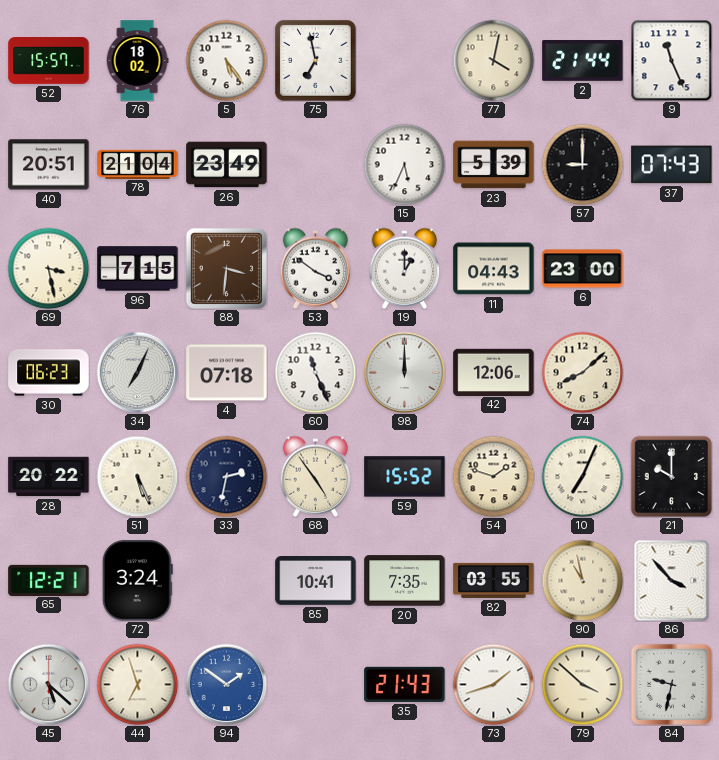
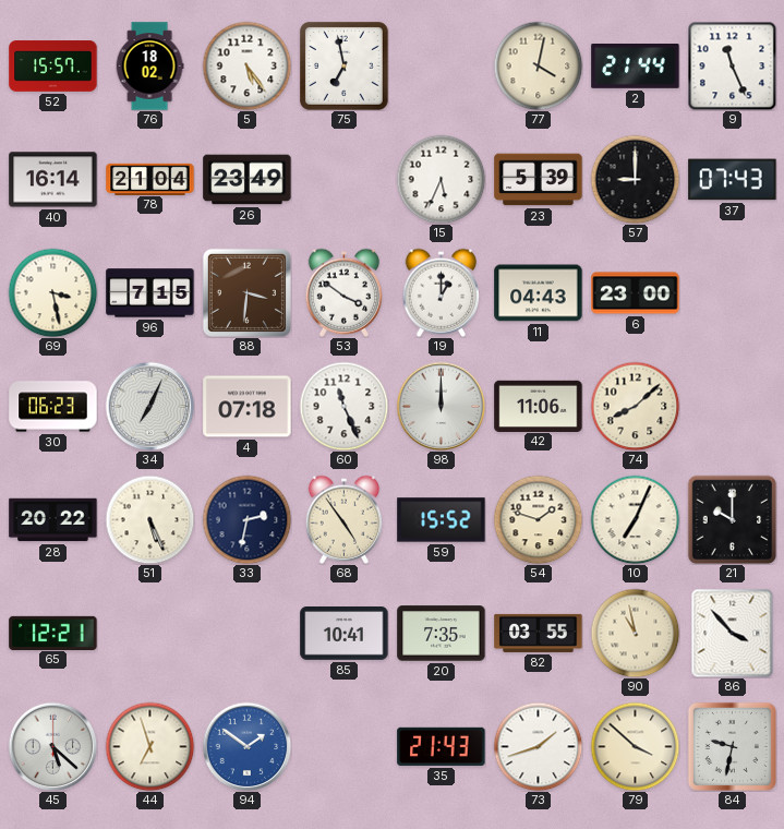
40: 20:51 -> 16:14
42: 12:06 -> 11:06
72: 3:24 -> none
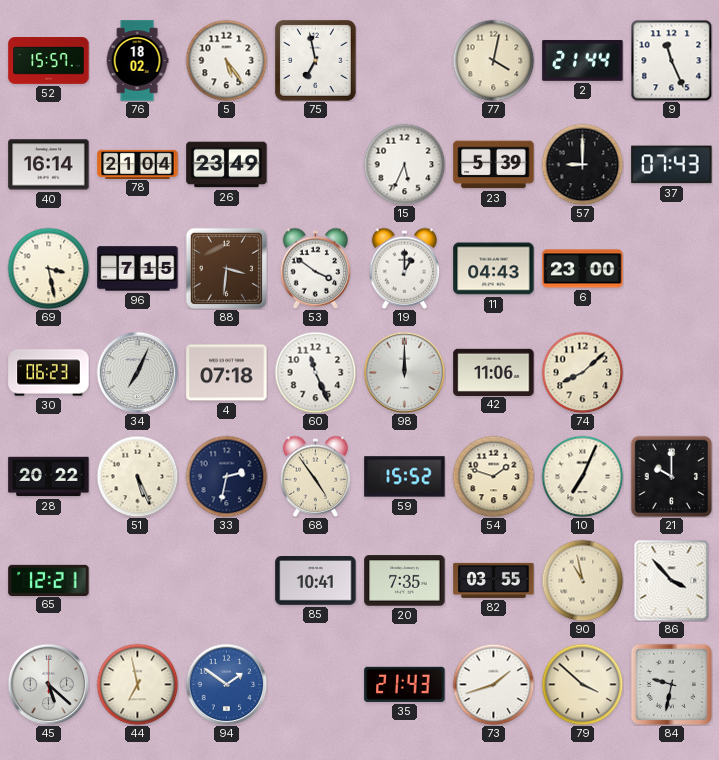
44: 6:57 -> 6:58
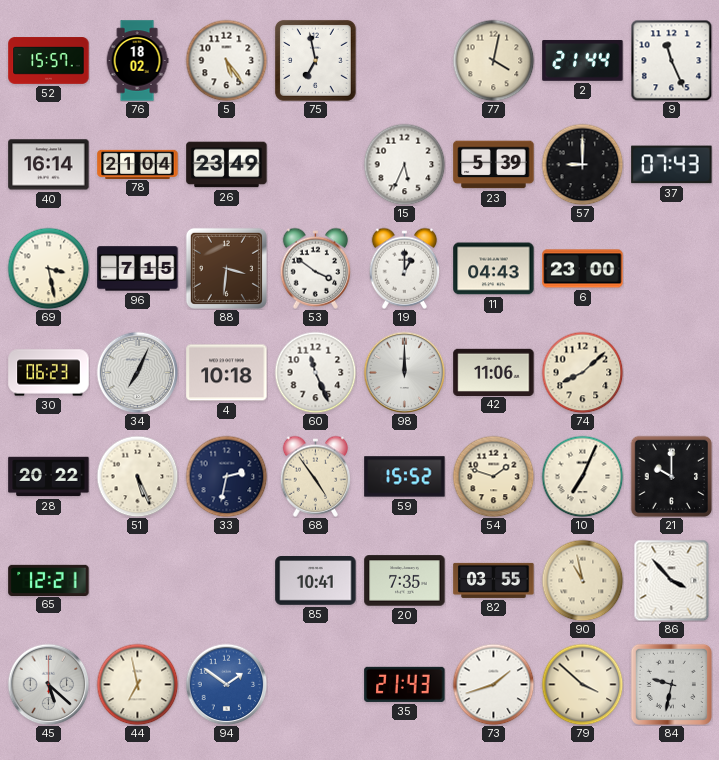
4: 07:18 -> 10:18
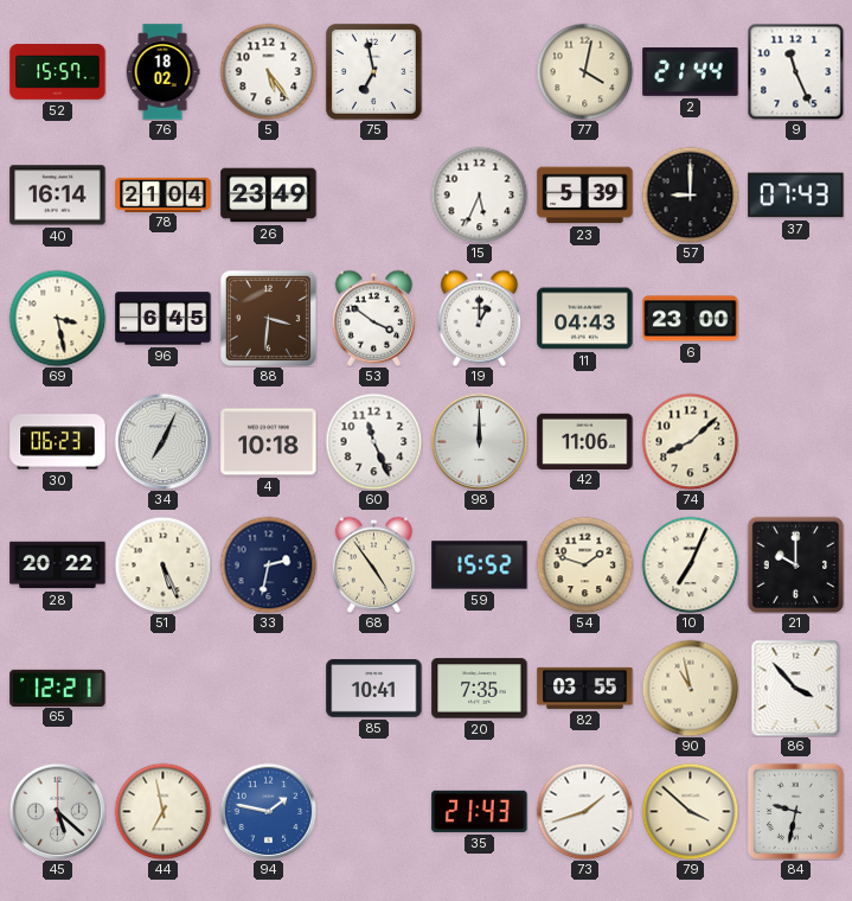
96: 7:15 -> 6:45
94: 1:51 -> 1:47
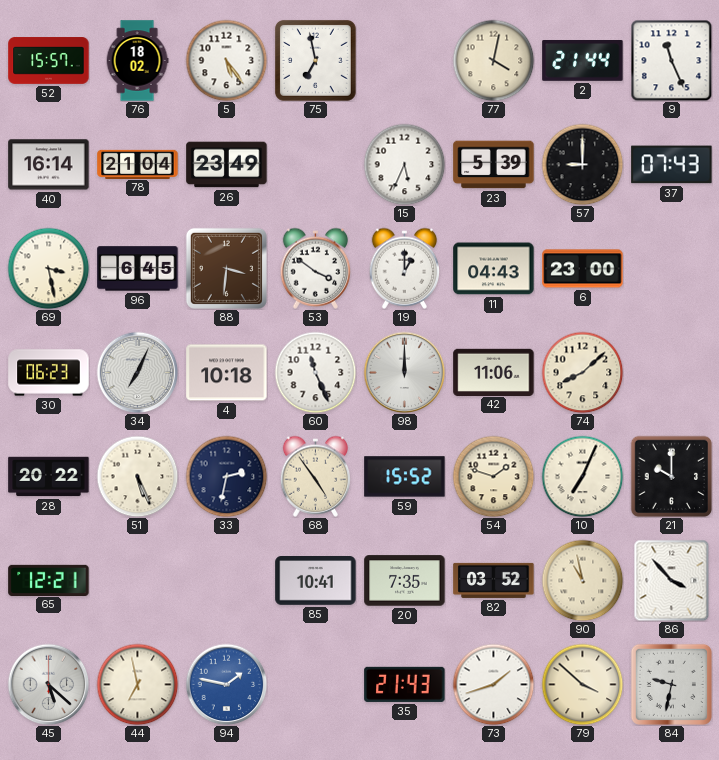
82: 03:55 -> 03:52
